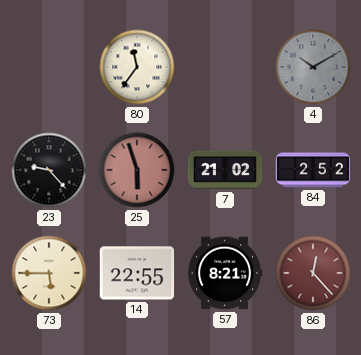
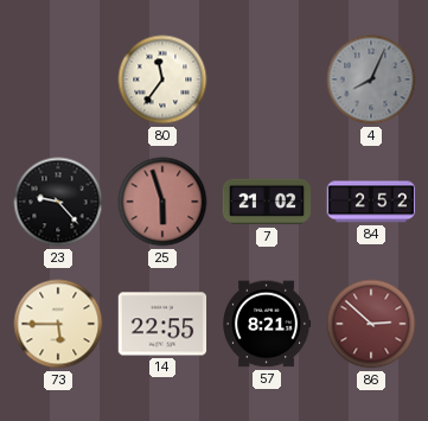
4: 10:10 -> 8:04
86: 12:23 -> 2:52
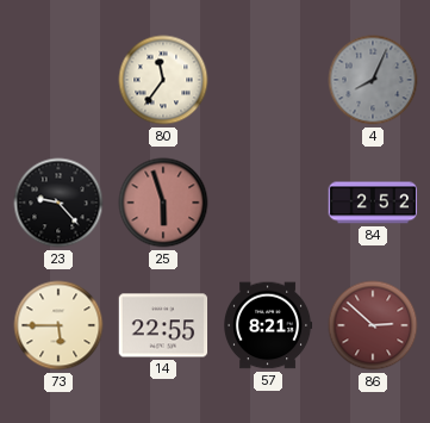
7: 21:02 -> none
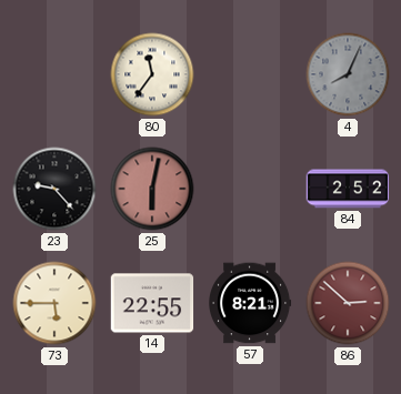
25: 5:57 -> 6:02
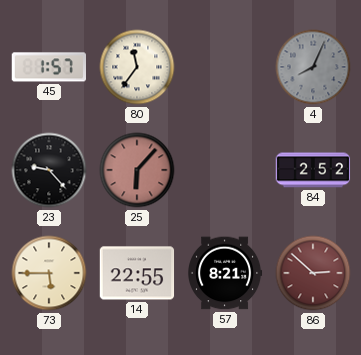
45: none -> 1:57
25: 6:02 -> 6:07
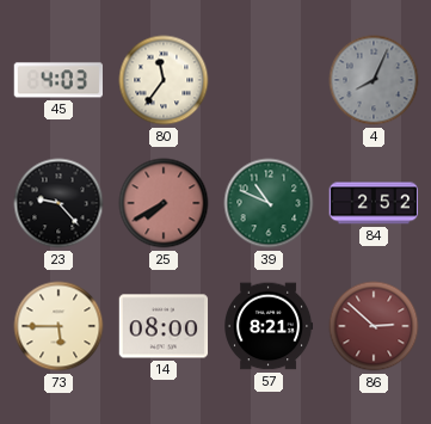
45: 1:57 -> 4:03
25: 6:07 -> 7:40
39: none -> 10:49
14: 22:55 -> 08:00
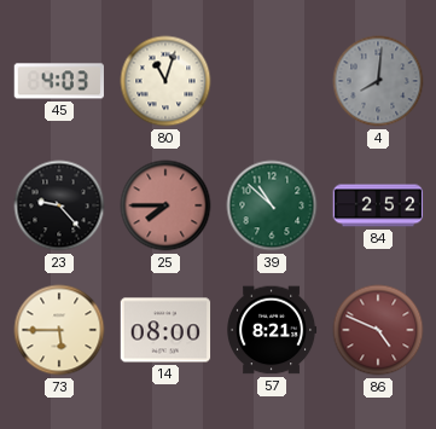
80: 11:36 -> 11:03
4: 8:04 -> 8:01
25: 7:40 -> 7:45
39: 10:49 -> 10:52
86: 2:52 -> 4:49
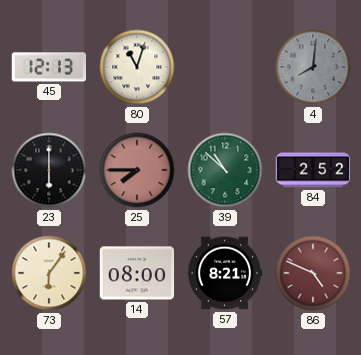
45: 4:03 -> 12:13
23: 9:23 -> 6:00
73: 5:45 -> 6:06
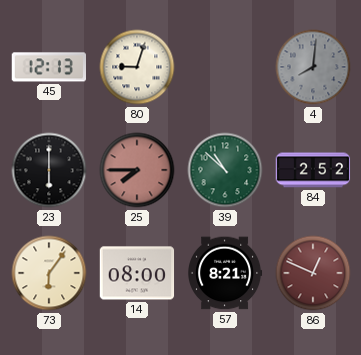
80: 11:03 -> 9:03
86: 4:49 -> 12:49
